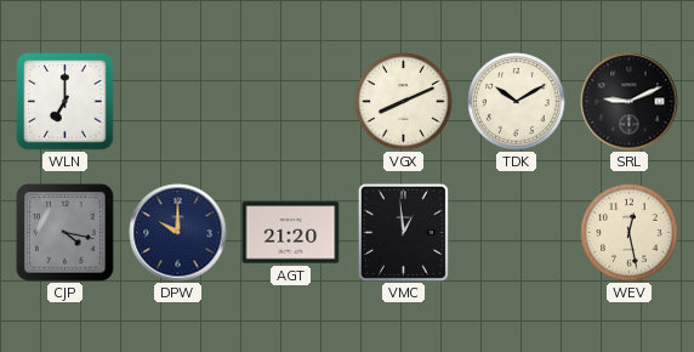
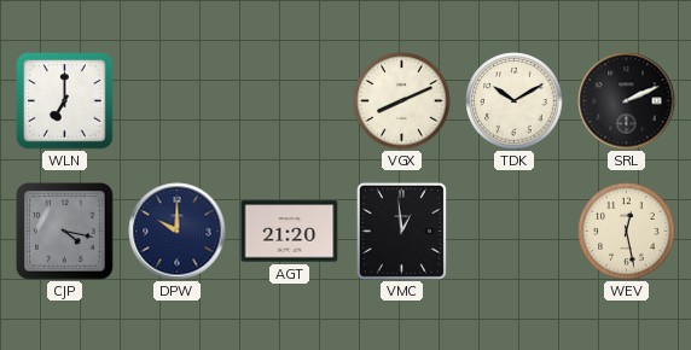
SRL: 9:11 -> 2:11
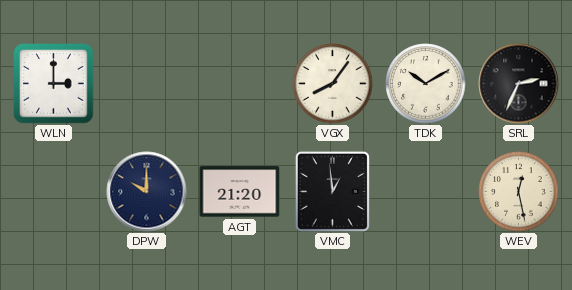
WLN: 7:00 -> 3:00
VGX: 8:11 -> 8:06
SRL: 2:11 -> 2:34
CJP: 4:17 -> none
